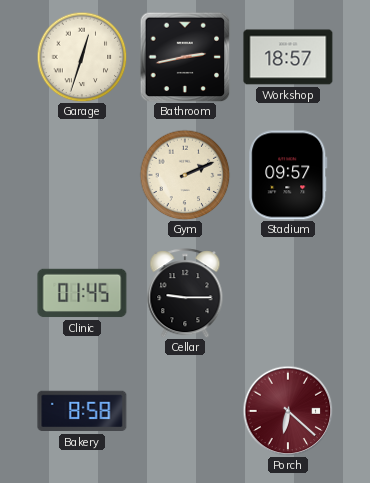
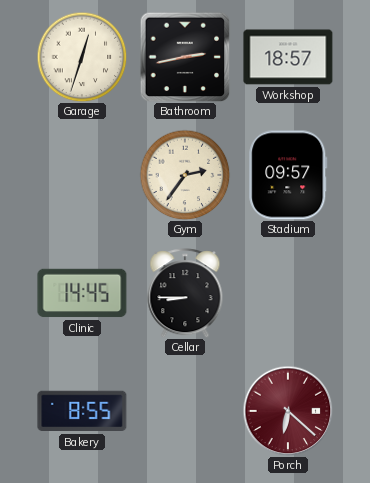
Gym: 2:11 -> 2:36
Clinic: 01:45 -> 14:45
Cellar: 9:15 -> 8:45
Bakery: 8:58 -> 8:55
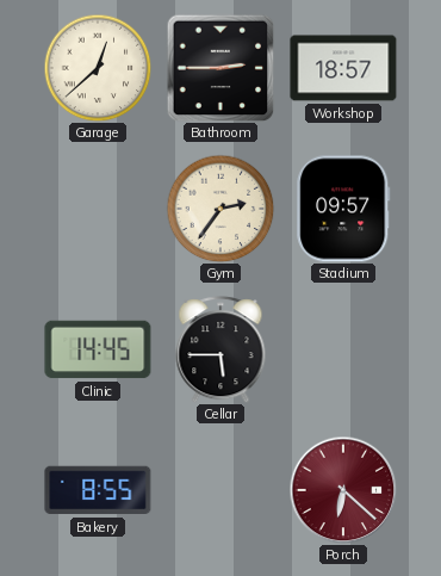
Garage: 12:33 -> 12:38
Bathroom: 2:43 -> 2:45
Cellar: 8:45 -> 5:45
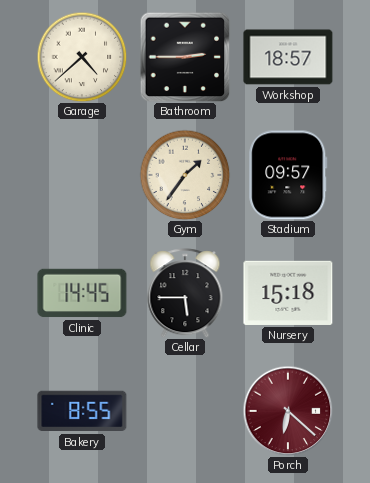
Garage: 12:38 -> 4:38
Gym: 2:36 -> 1:36
Nursery: none -> 15:18
